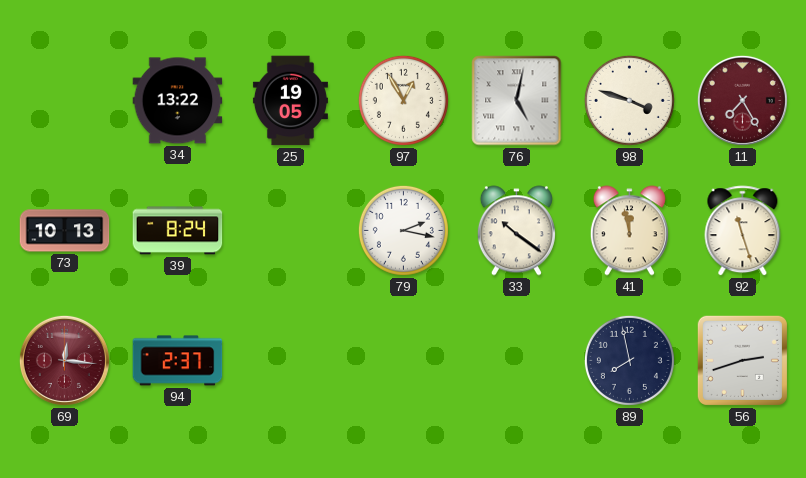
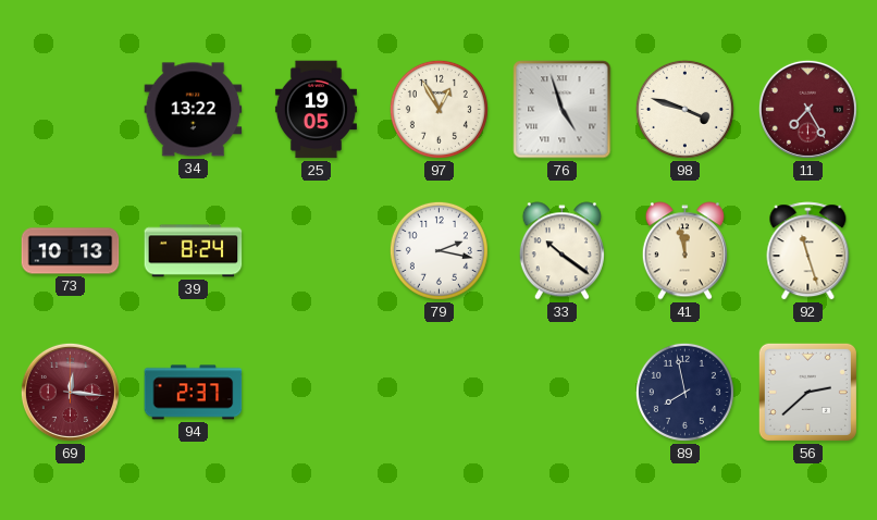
76: 5:02 -> 4:57
56: 2:42 -> 2:38
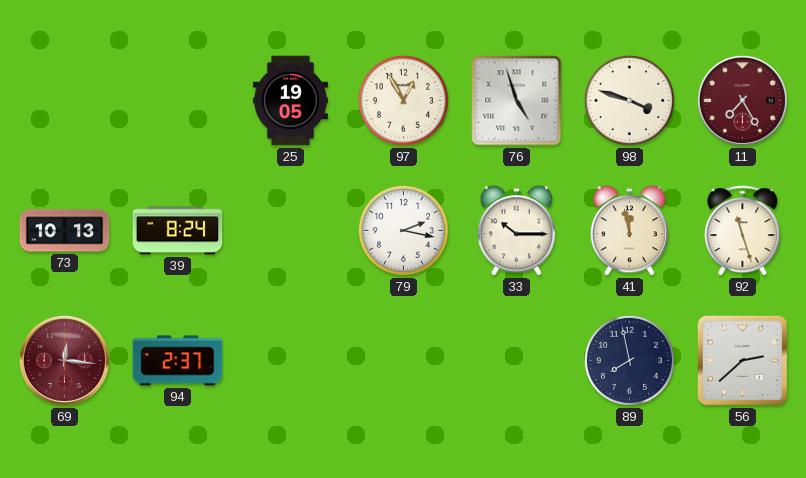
34: 13:22 -> none
33: 10:21 -> 10:15
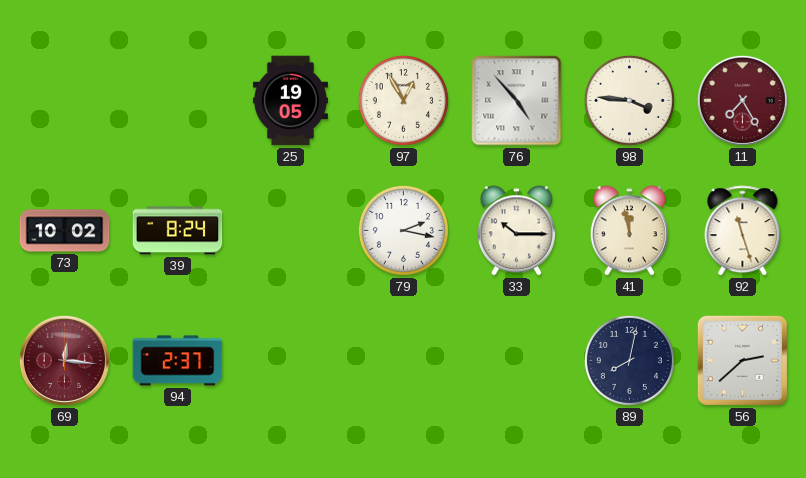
76: 4:57 -> 4:53
98: 3:48 -> 3:46
73: 10:13 -> 10:02
89: 7:58 -> 8:02
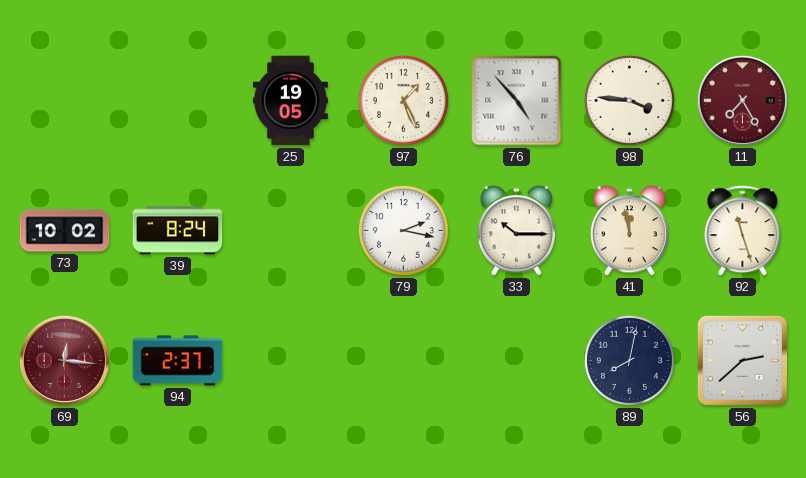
97: 12:55 -> 1:26
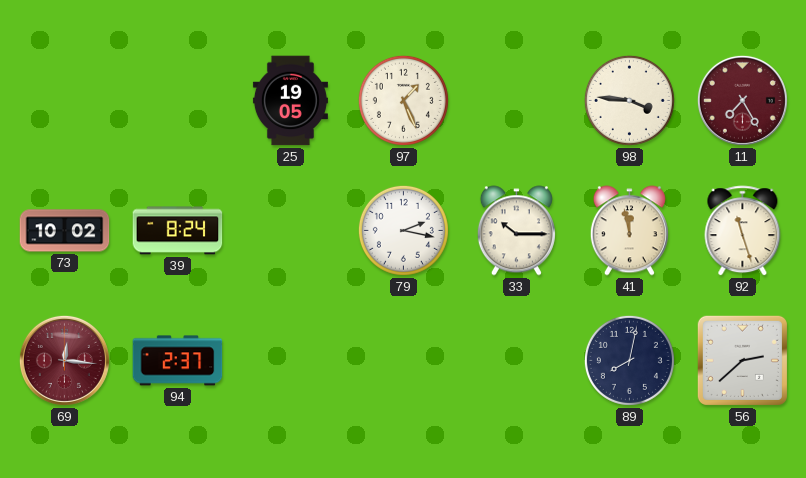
76: 4:53 -> none
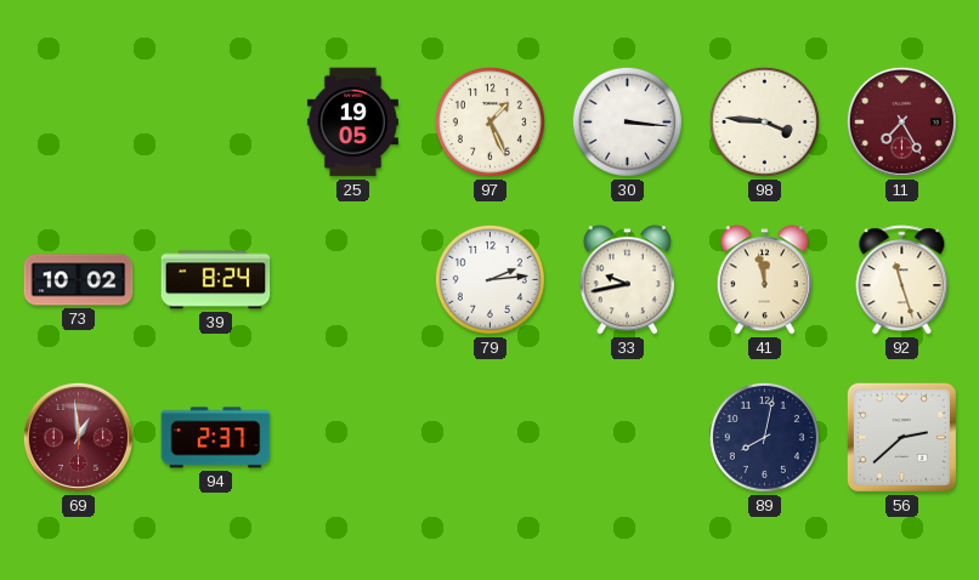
30: none -> 3:16
79: 2:17 -> 2:14
33: 10:15 -> 9:43
69: 12:16 -> 12:59
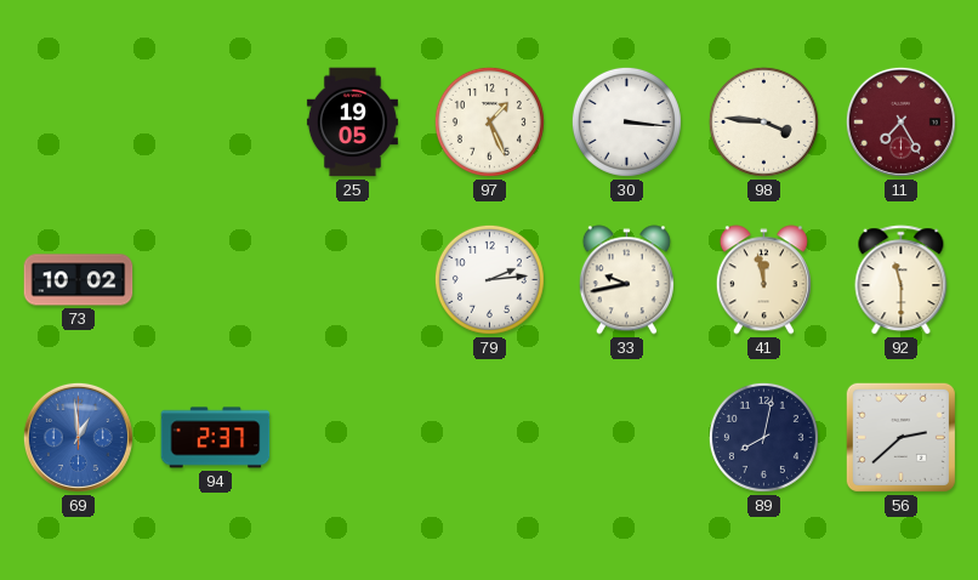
39: 8:24 -> none
92: 11:27 -> 11:30
69 dial: burgundy -> blue
